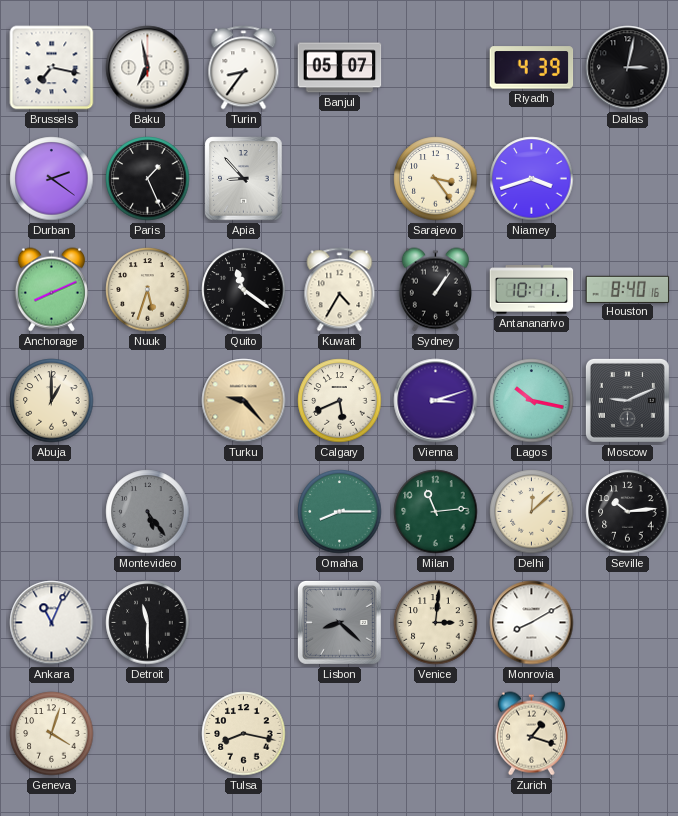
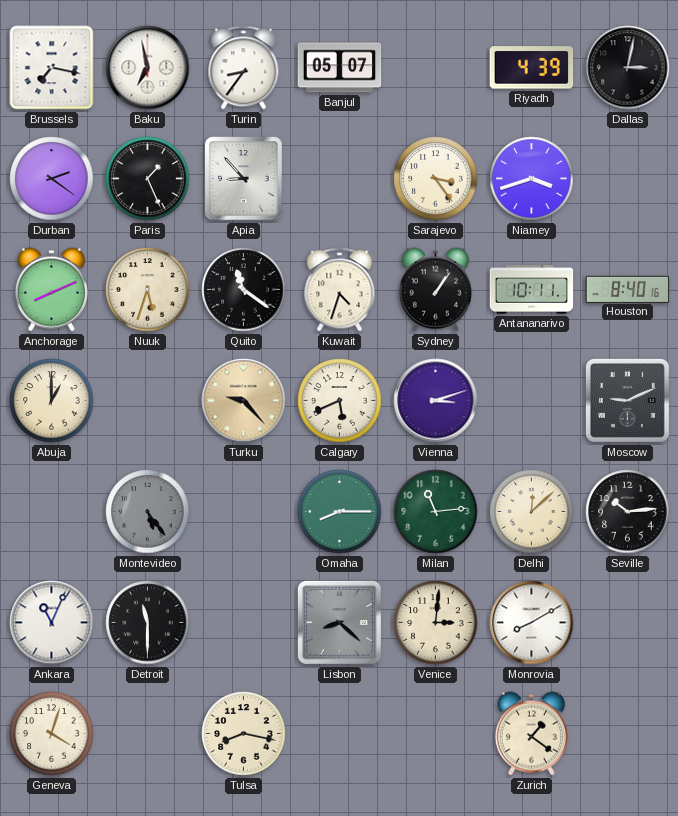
Kuwait: 4:35 -> 4:33
Lagos: 10:17 -> none
Zurich: 1:18 -> 1:21
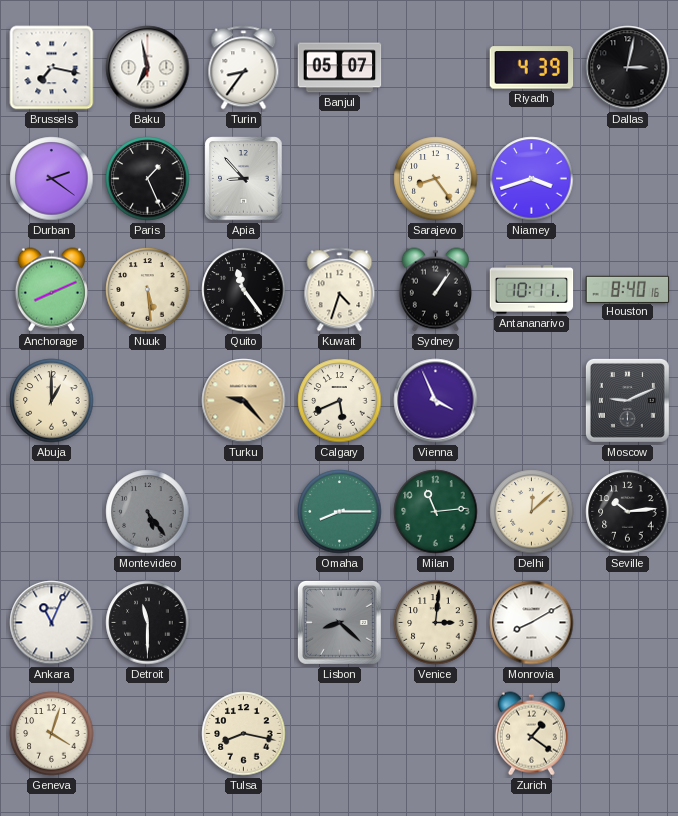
Sarajevo: 3:24 -> 8:24
Nuuk: 5:33 -> 5:29
Quito: 11:21 -> 11:24
Vienna: 3:12 -> 3:56
